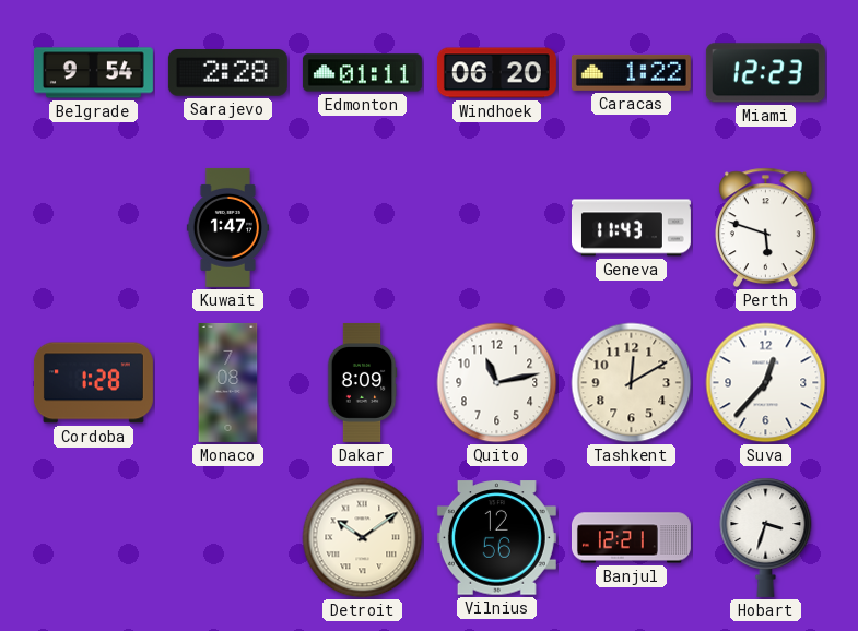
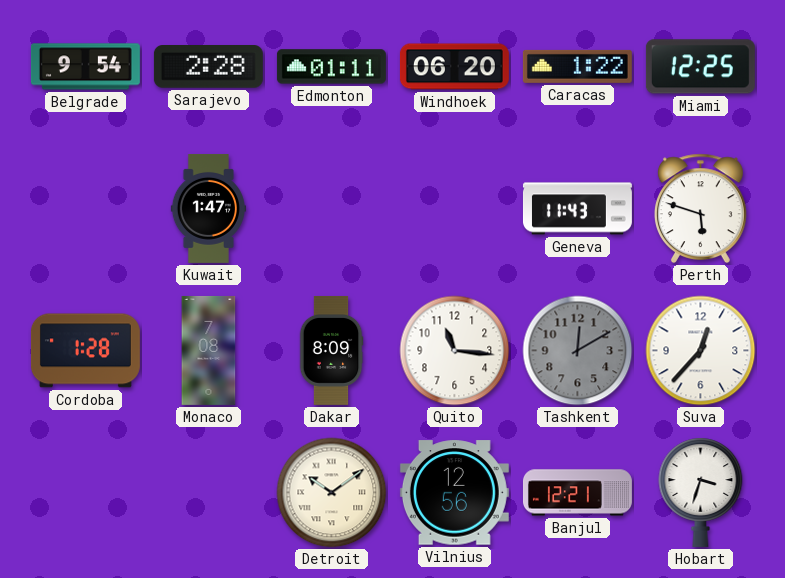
Miami: 12:23 -> 12:25
Quito: 11:13 -> 11:16
Tashkent dial: cream -> grey
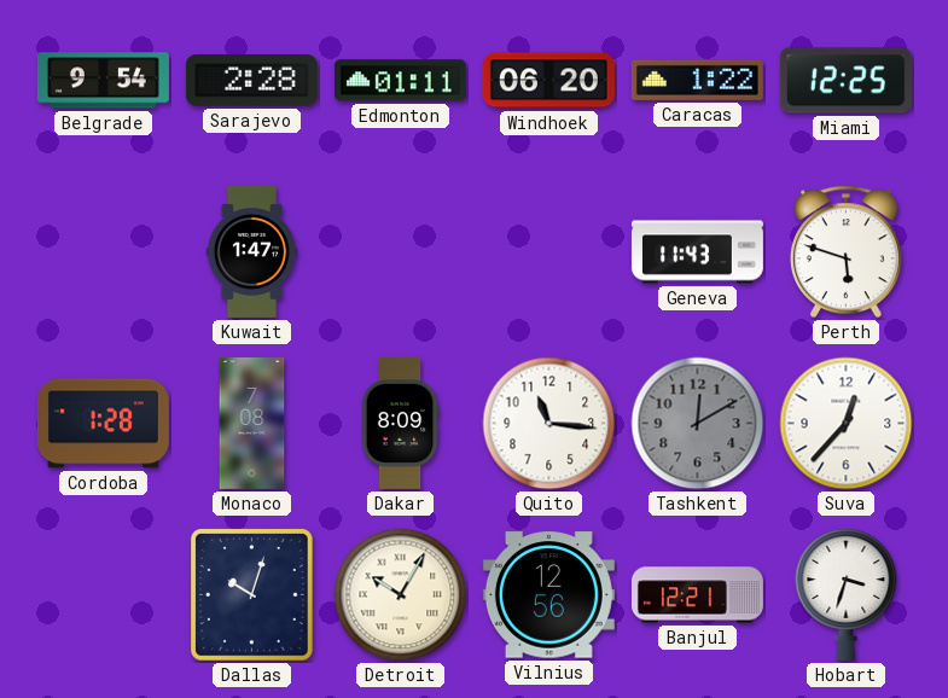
Dallas: none -> 10:03
Detroit: 10:09 -> 10:05
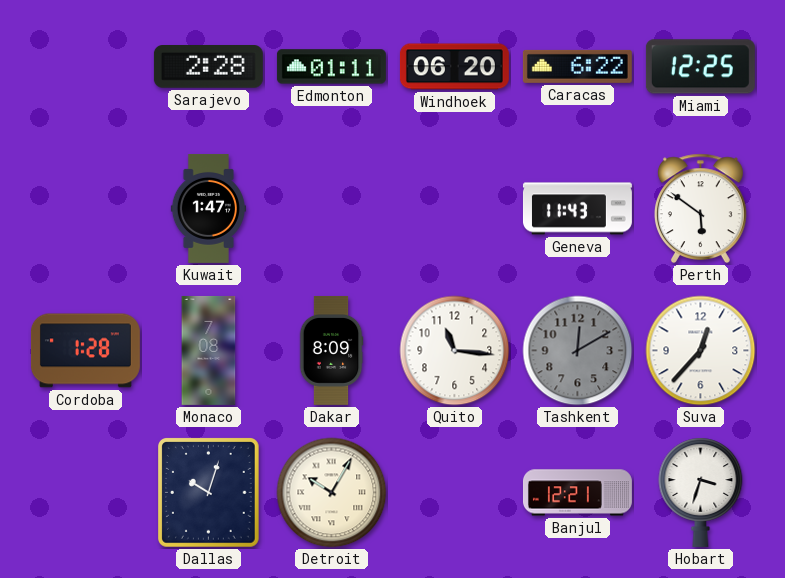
Belgrade: 9:54 -> none
Caracas: 1:22 -> 6:22
Perth: 5:48 -> 5:51
Vilnius: 12:56 -> none
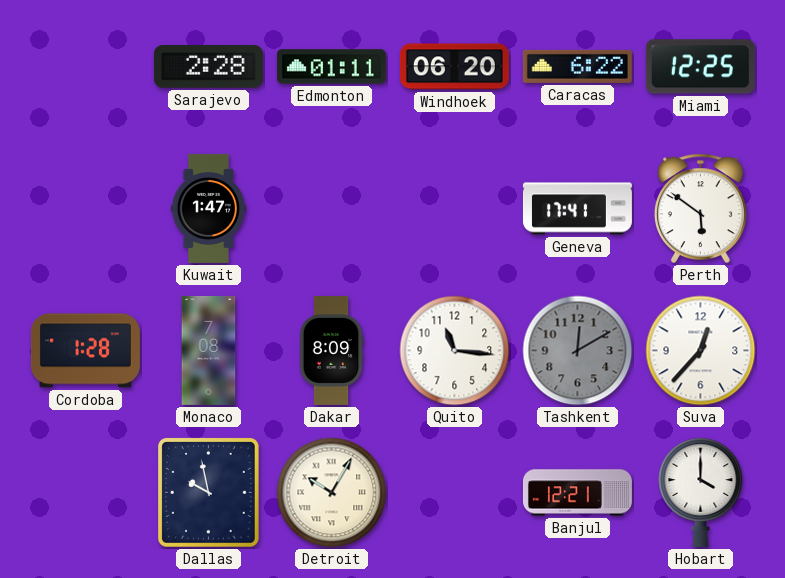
Geneva: 11:43 -> 17:41
Dallas: 10:03 -> 9:58
Hobart: 3:33 -> 4:00
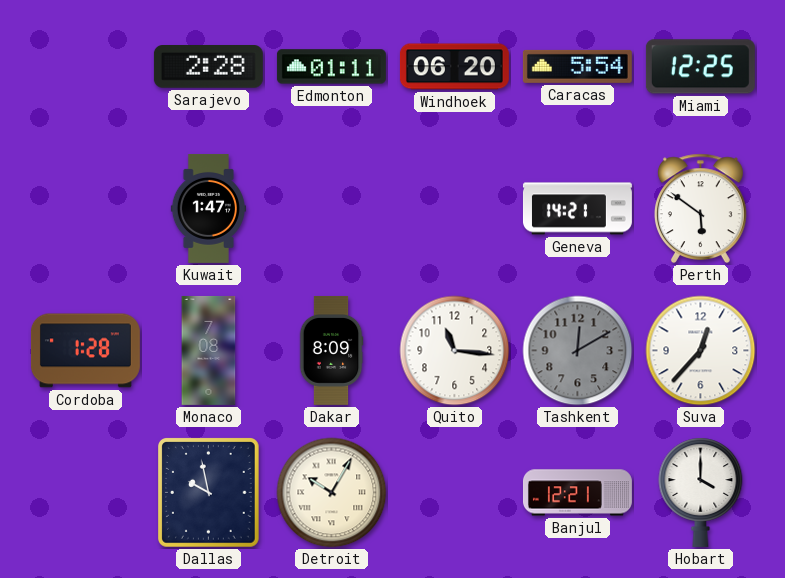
Caracas: 6:22 -> 5:54
Geneva: 17:41 -> 14:21
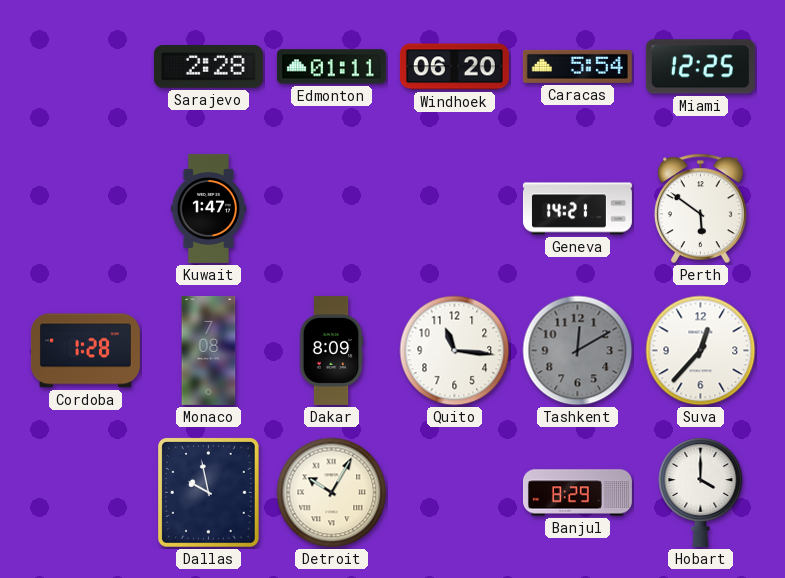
Banjul: 12:21 -> 8:29
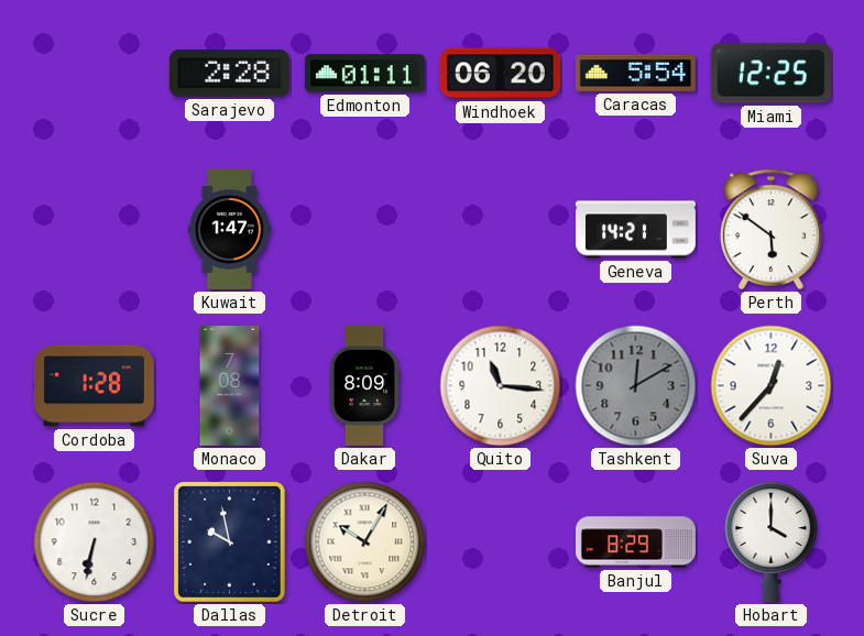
Sucre: none -> 6:32
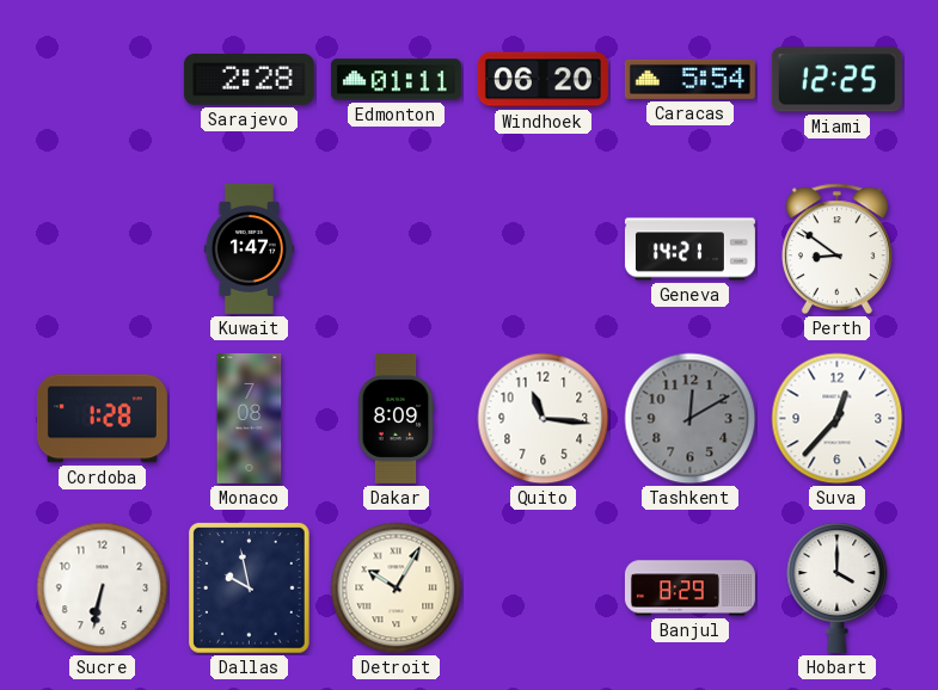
Perth: 5:51 -> 8:51
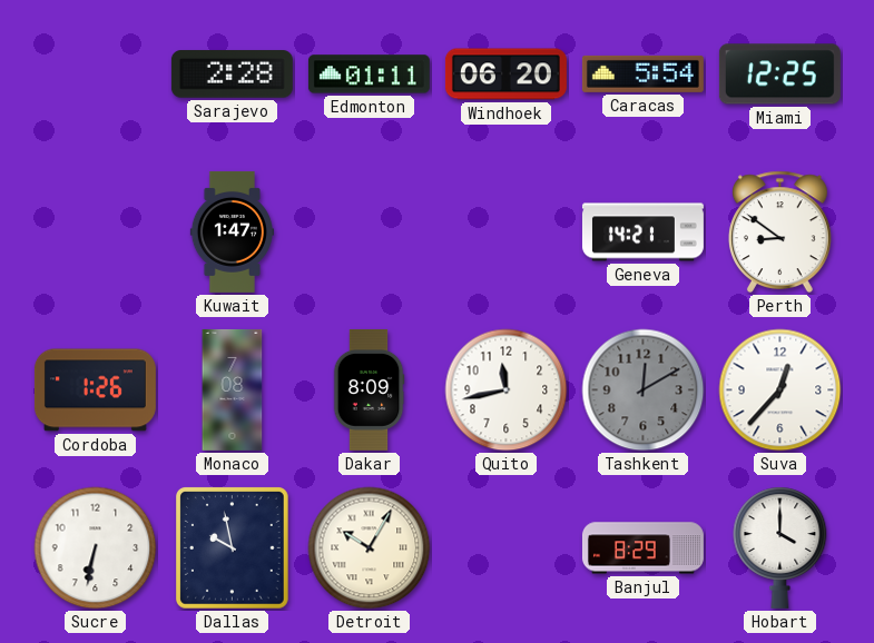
Cordoba: 1:28 -> 1:26
Quito: 11:16 -> 11:43
